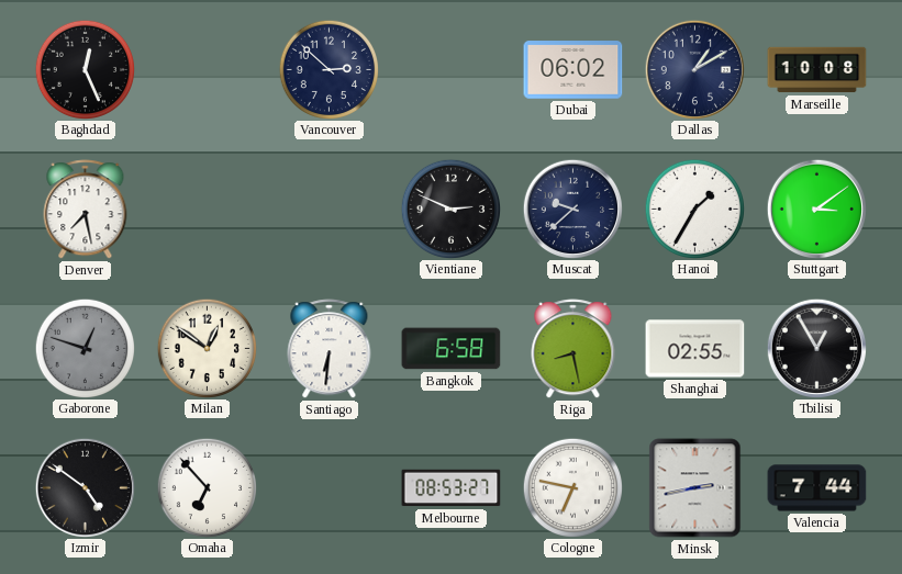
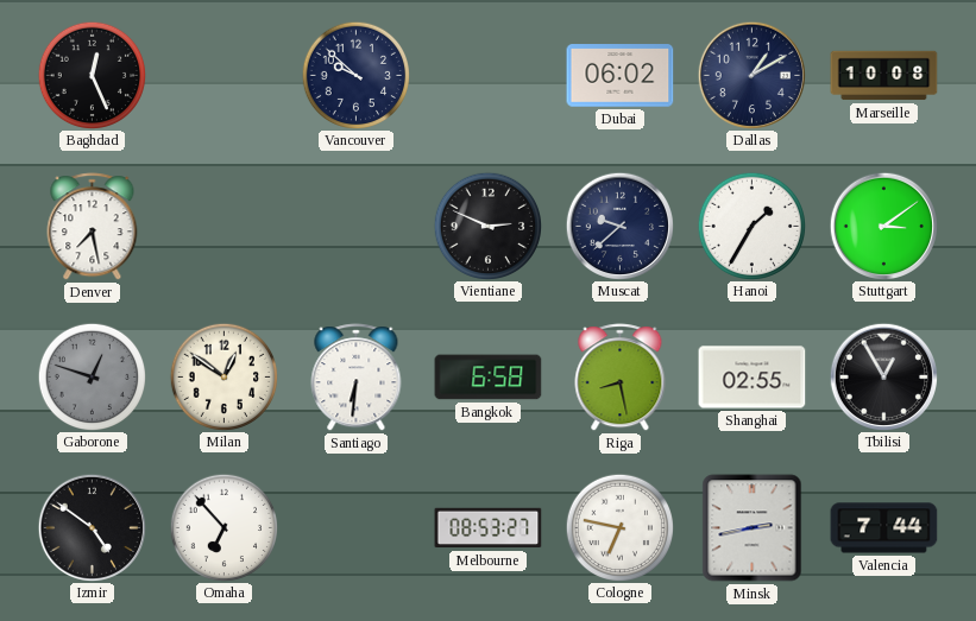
Vancouver: 2:52 -> 9:52
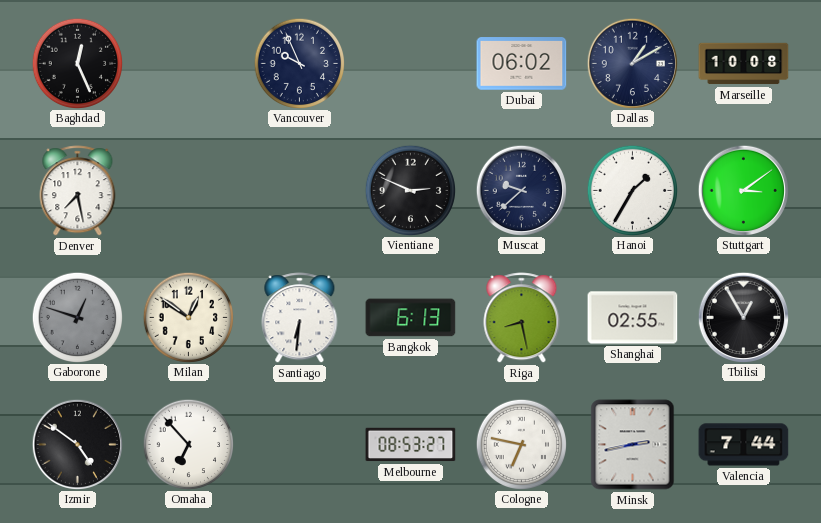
Vancouver: 9:52 -> 9:56
Bangkok: 6:58 -> 6:13
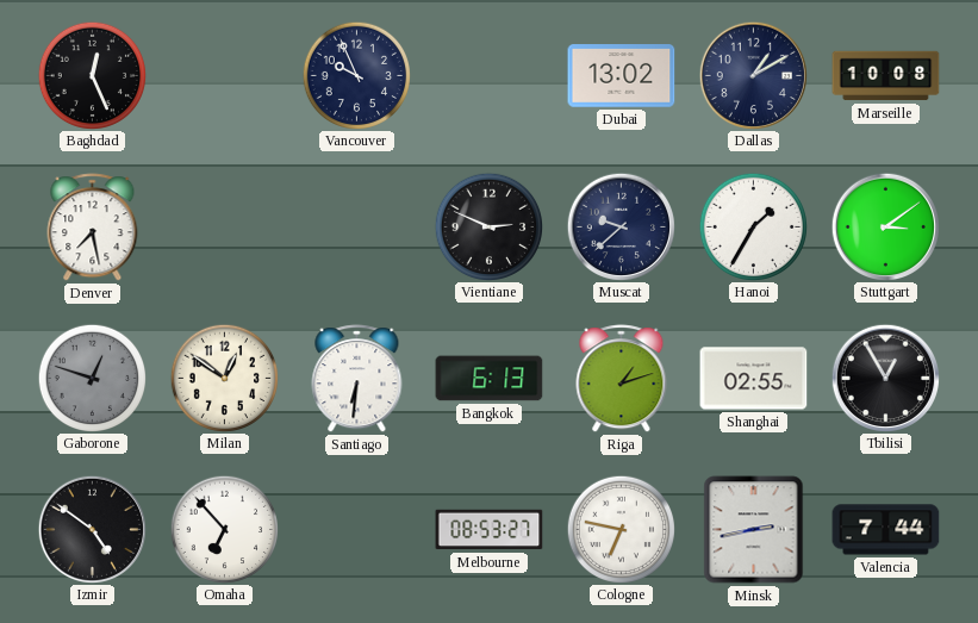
Dubai: 06:02 -> 13:02
Riga: 8:28 -> 1:12
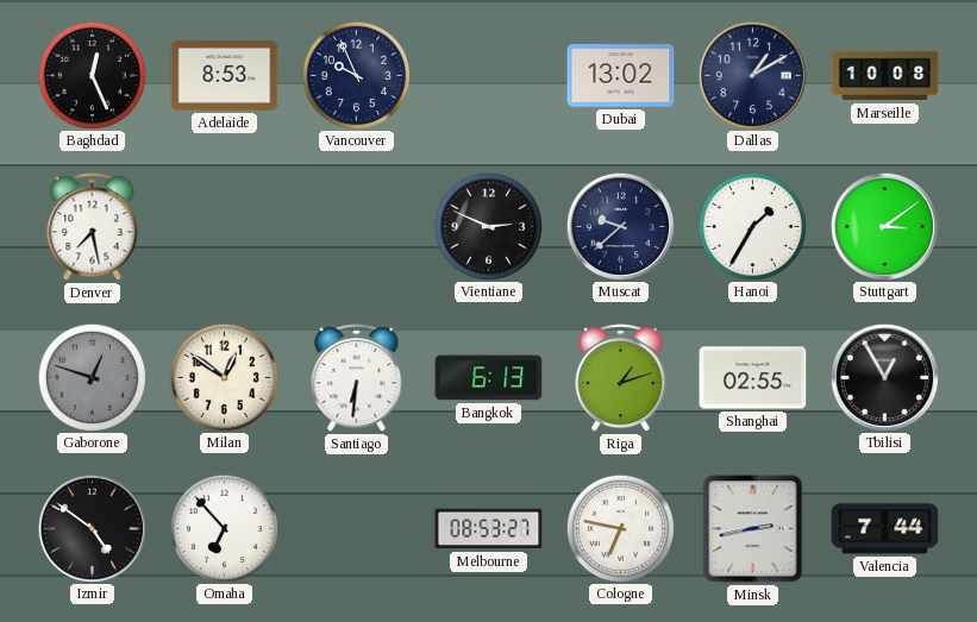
Adelaide: none -> 8:53
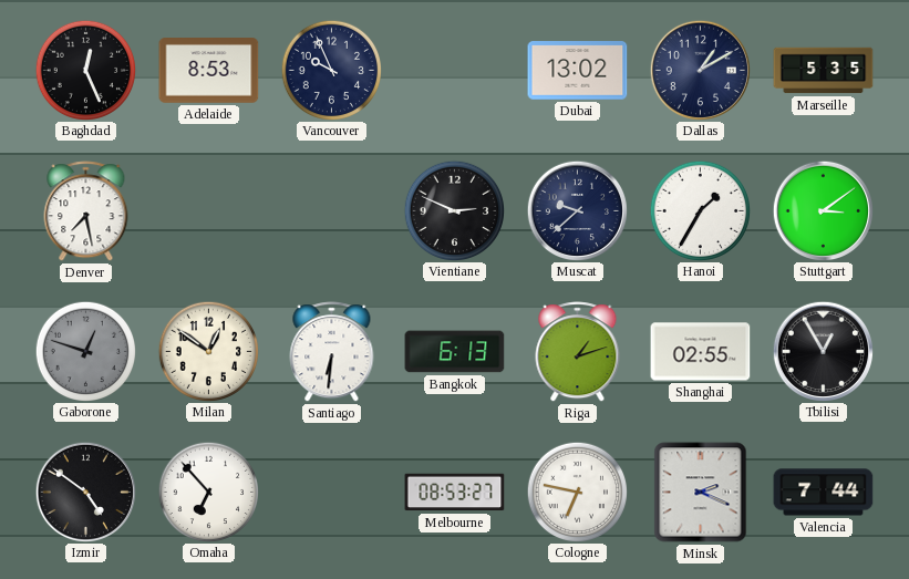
Marseille: 10:08 -> 5:35
Minsk: 2:43 -> 2:19
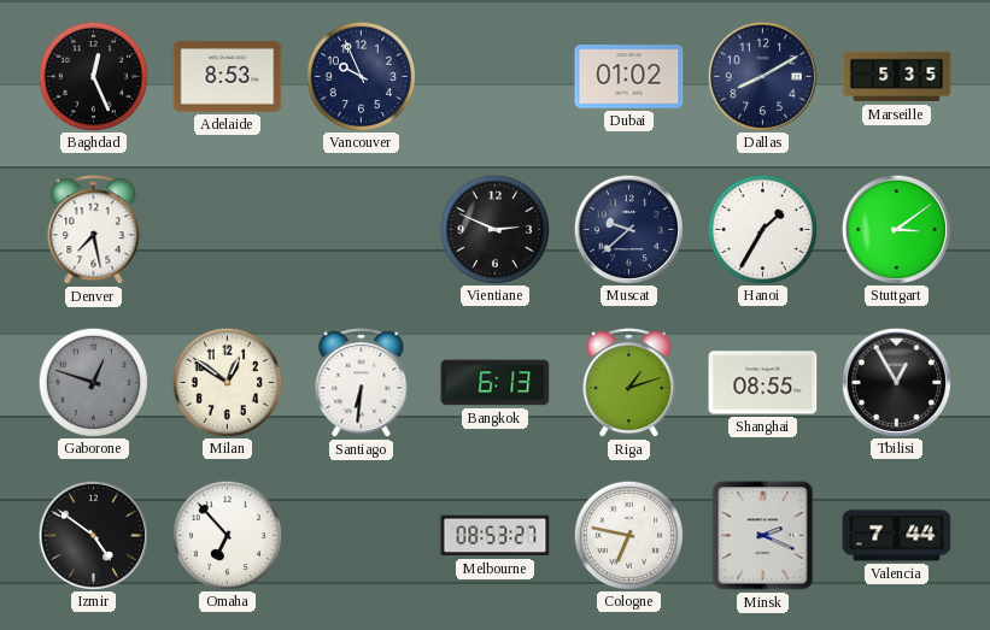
Dubai: 13:02 -> 01:02
Dallas: 1:10 -> 8:10
Shanghai: 02:55 -> 08:55
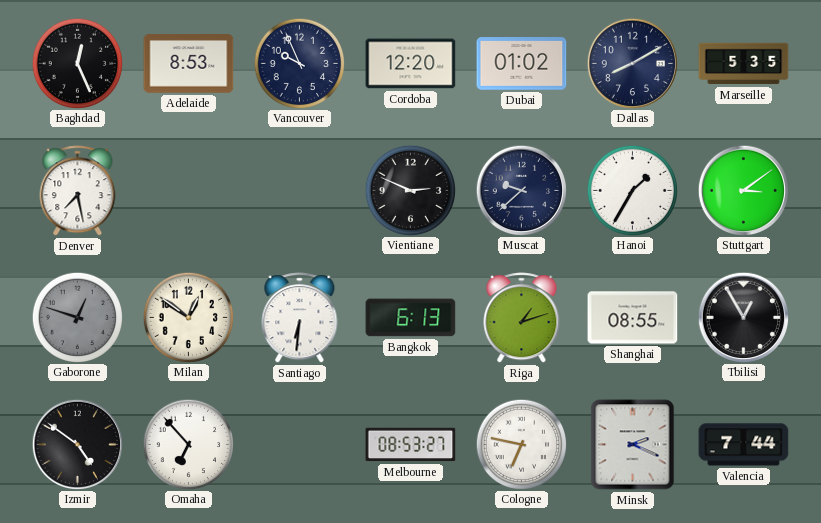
Cordoba: none -> 12:20
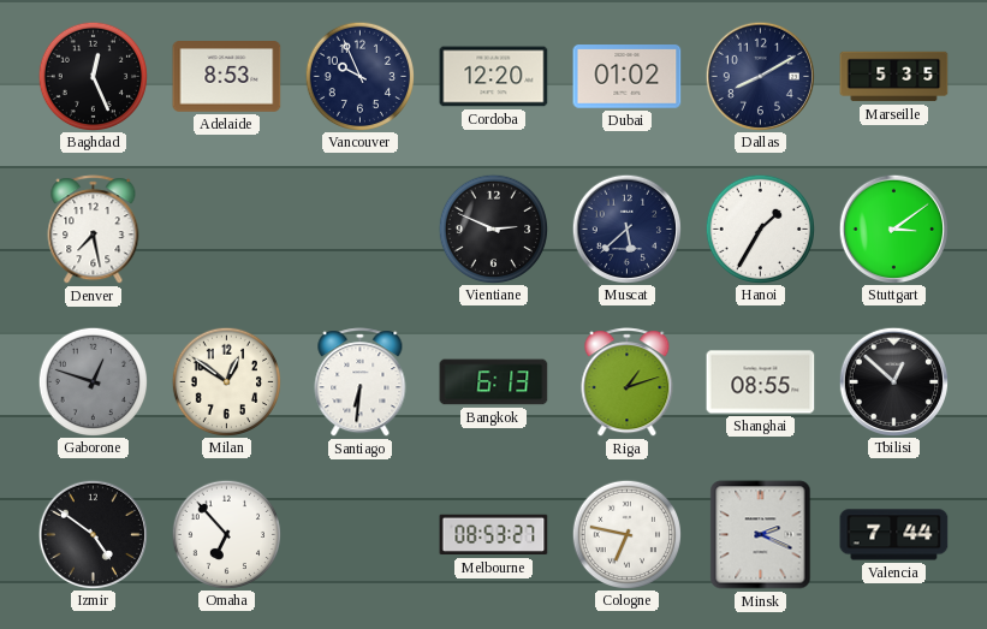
Muscat: 9:38 -> 5:38
Tbilisi: 12:55 -> 12:52
